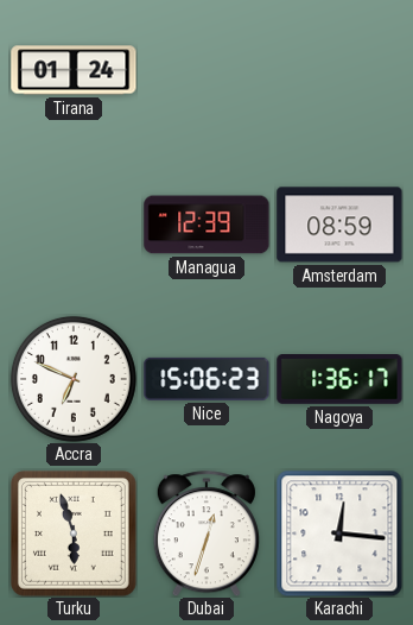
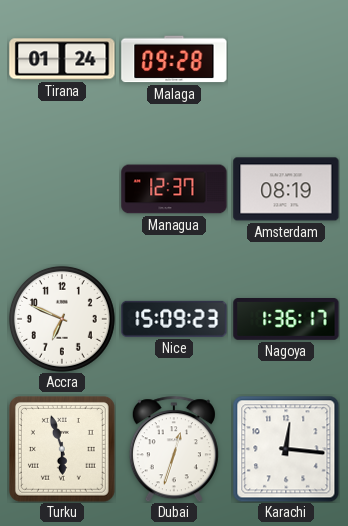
Malaga: none -> 09:28
Managua: 12:39 -> 12:37
Amsterdam: 08:59 -> 08:19
Nice: 15:06 -> 15:09
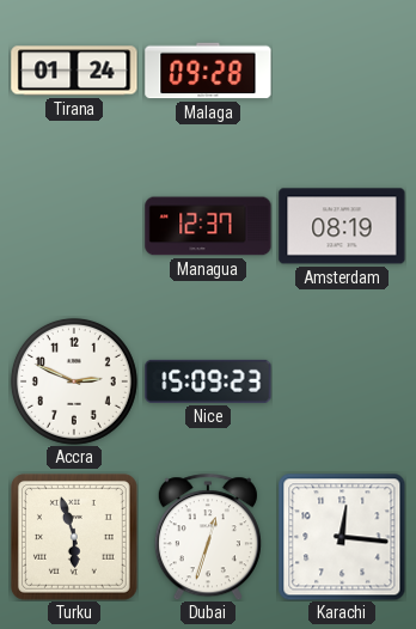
Accra: 6:49 -> 2:49
Nagoya: 1:36 -> none
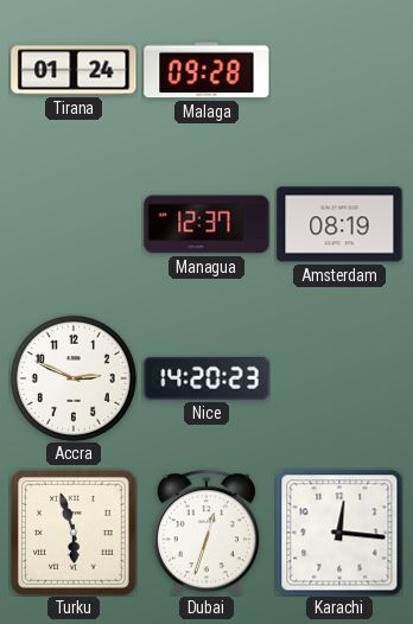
Nice: 15:09 -> 14:20
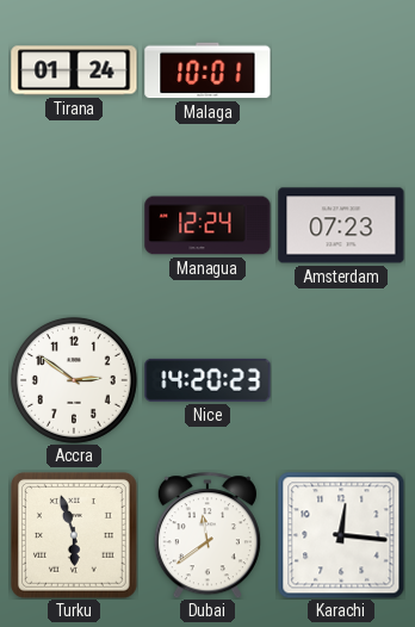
Malaga: 09:28 -> 10:01
Managua: 12:37 -> 12:24
Amsterdam: 08:19 -> 07:23
Accra: 2:49 -> 2:51
Dubai: 12:33 -> 11:39
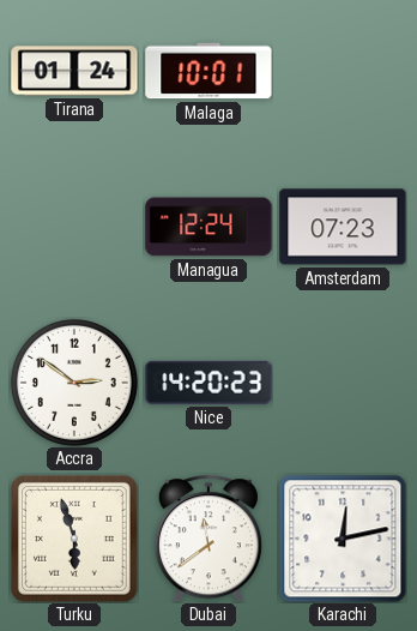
Karachi: 12:16 -> 12:13
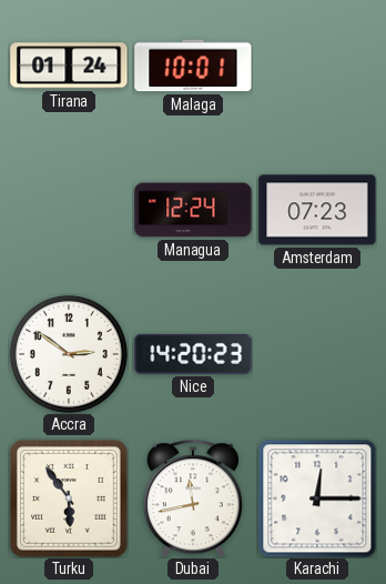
Turku: 5:57 -> 5:54
Dubai: 11:39 -> 11:43
Karachi: 12:13 -> 12:15
